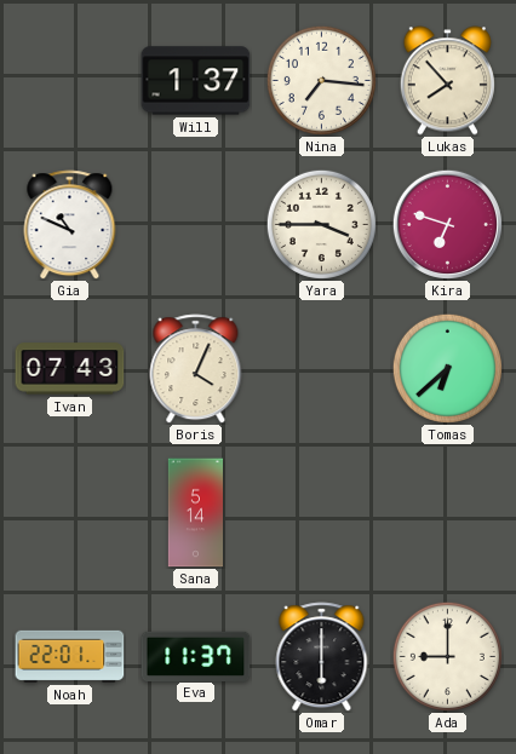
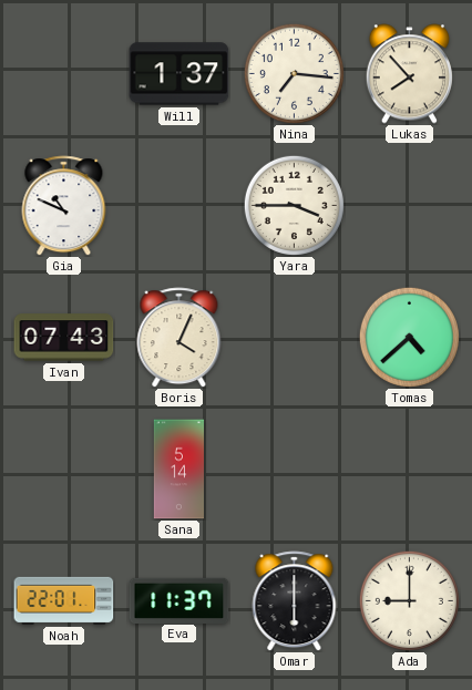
Kira: 6:48 -> none
Tomas: 6:38 -> 4:38
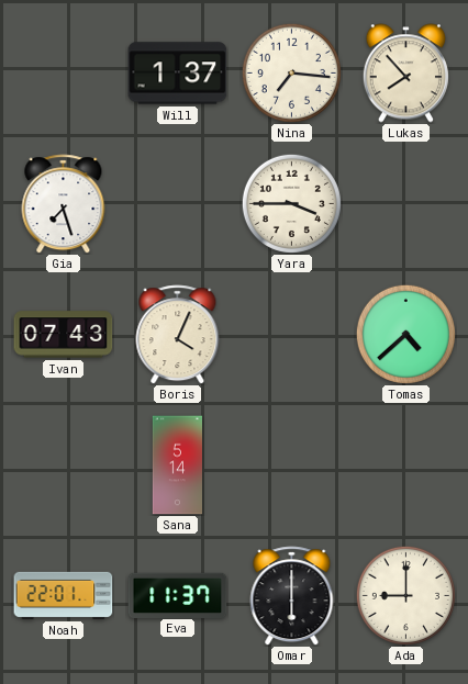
Gia: 10:49 -> 7:27
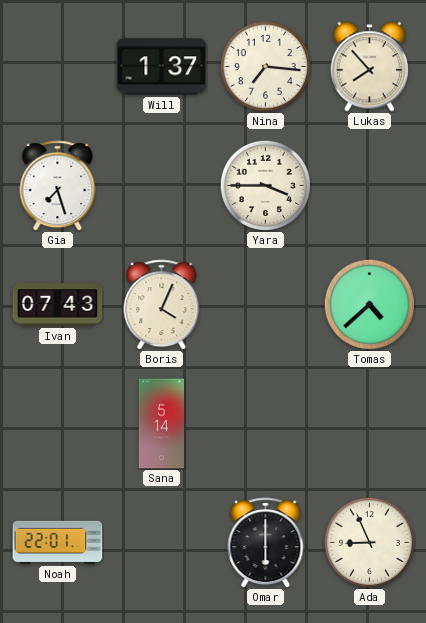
Eva: 11:37 -> none
Ada: 9:00 -> 8:56
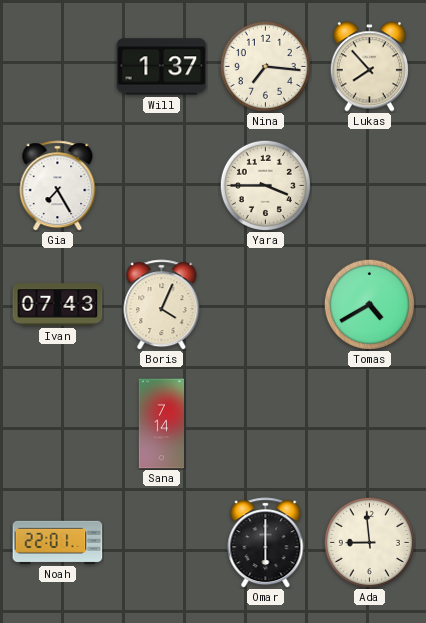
Gia: 7:27 -> 7:25
Tomas: 4:38 -> 4:40
Sana: 5:14 -> 7:14
Ada: 8:56 -> 8:59
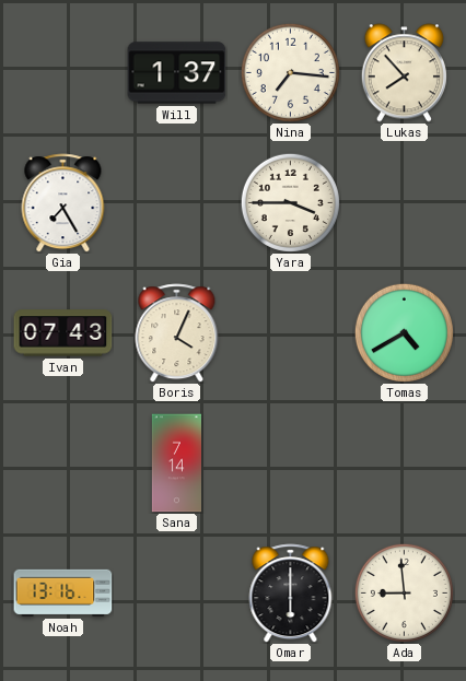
Noah: 22:01 -> 13:16
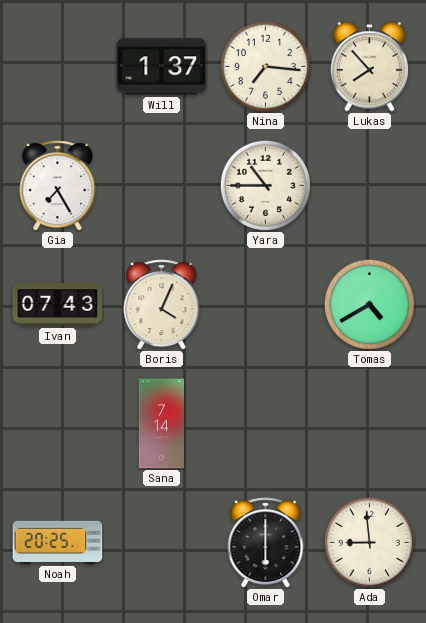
Yara: 3:45 -> 10:45
Noah: 13:16 -> 20:25
